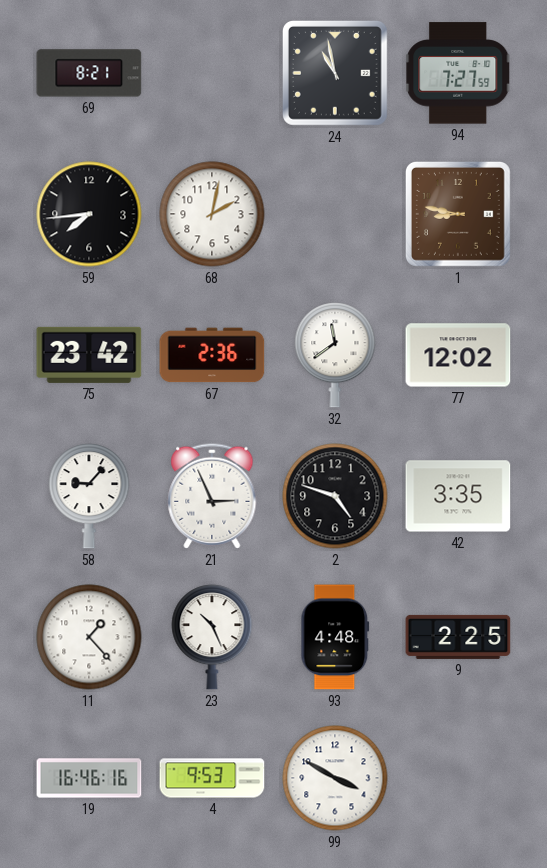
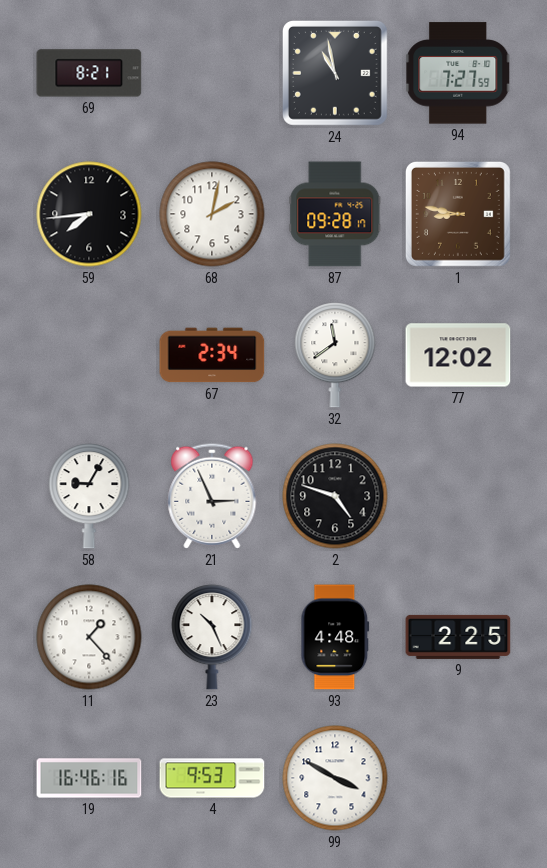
87: none -> 09:28
75: 23:42 -> none
67: 2:36 -> 2:34
58: 9:07 -> 9:05
42: 3:35 -> none
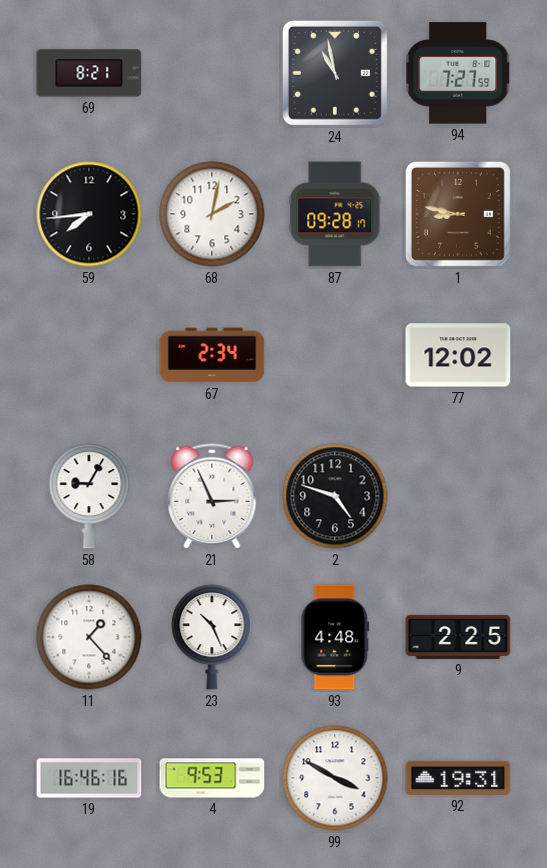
32: 11:39 -> none
92: none -> 19:31
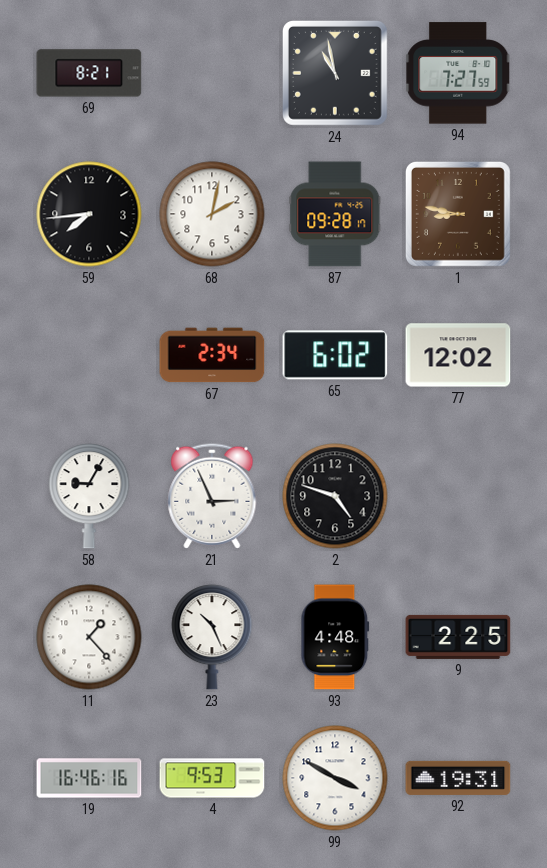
65: none -> 6:02
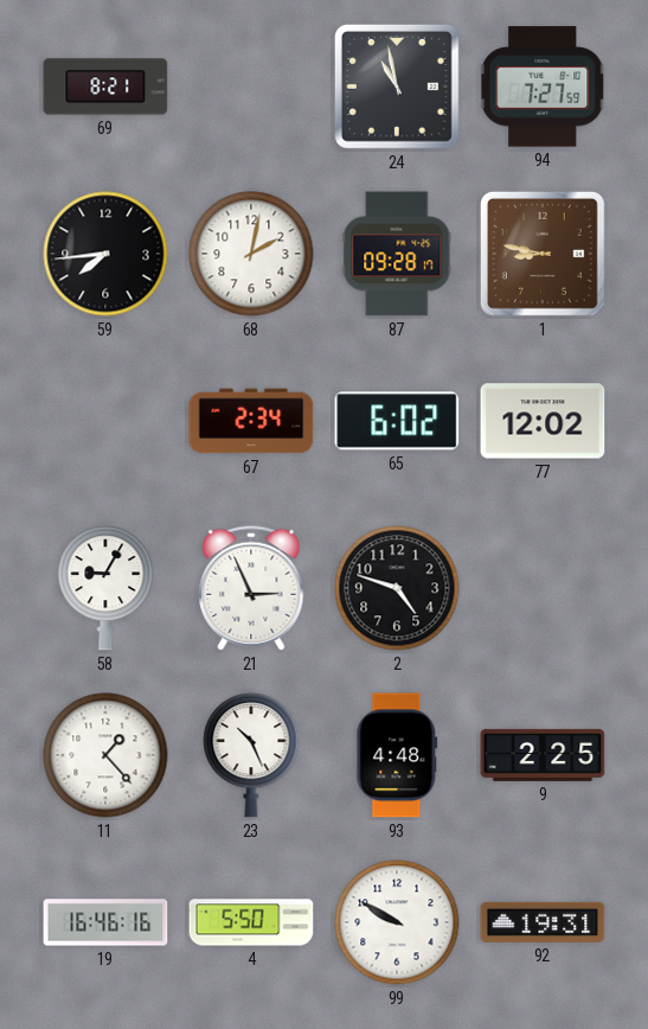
4: 9:53 -> 5:50
99: 3:50 -> 9:50
